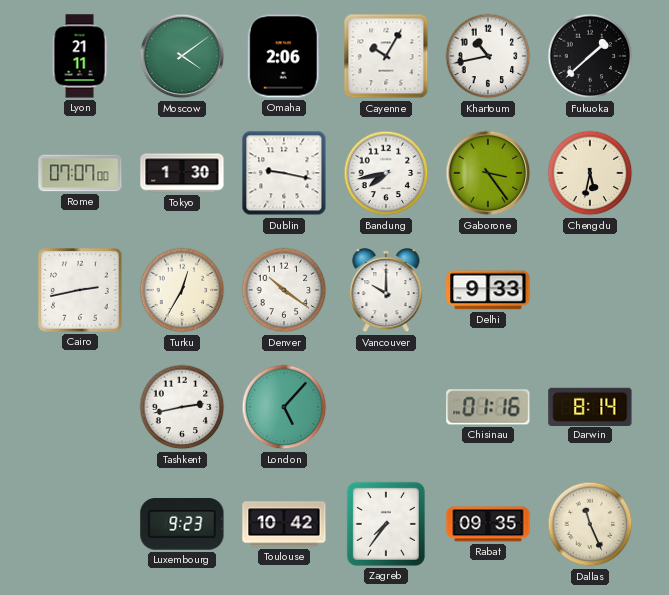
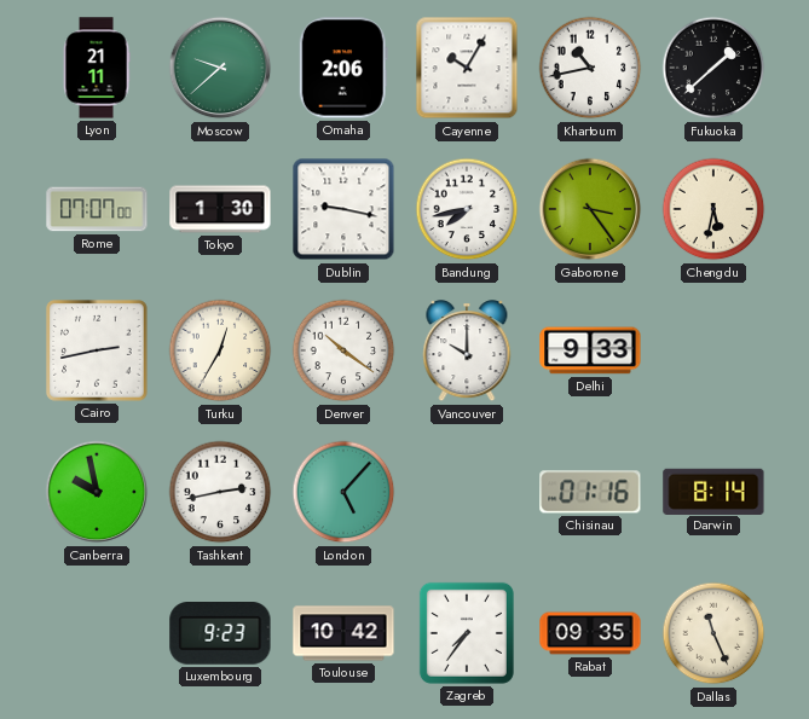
Moscow: 4:09 -> 9:38
Canberra: none -> 9:58
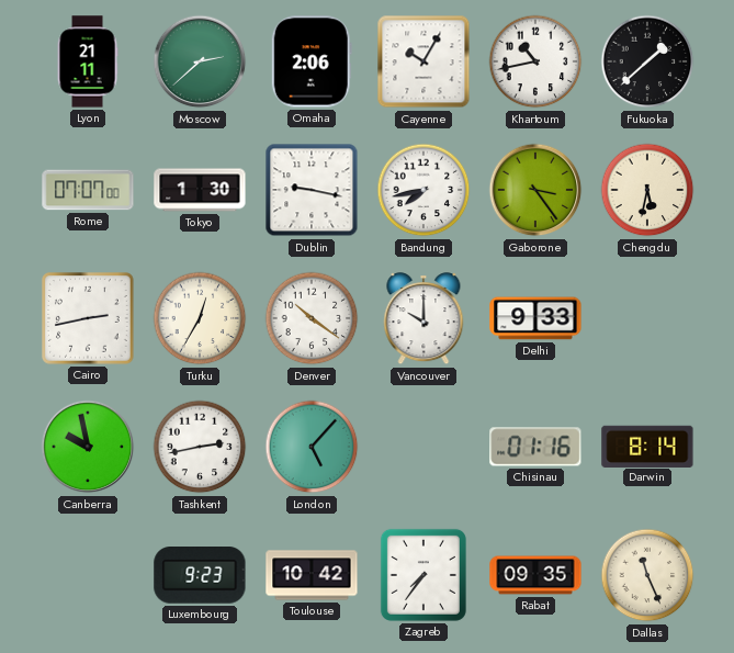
Moscow: 9:38 -> 2:38
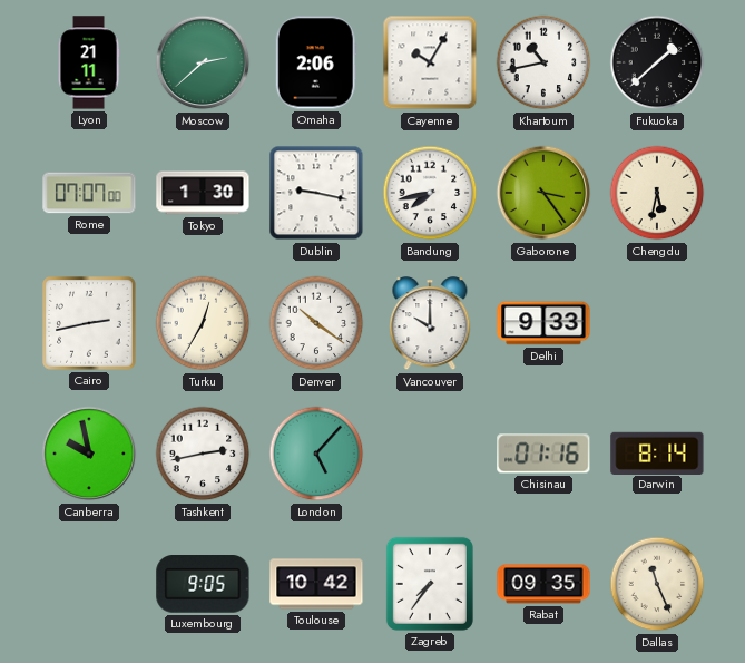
Luxembourg: 9:23 -> 9:05
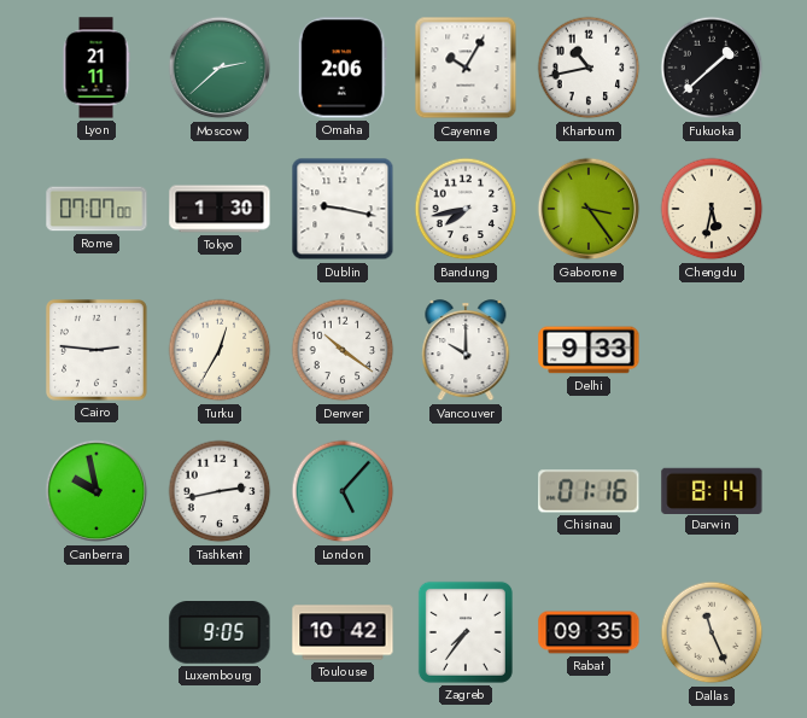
Cairo: 2:43 -> 2:46
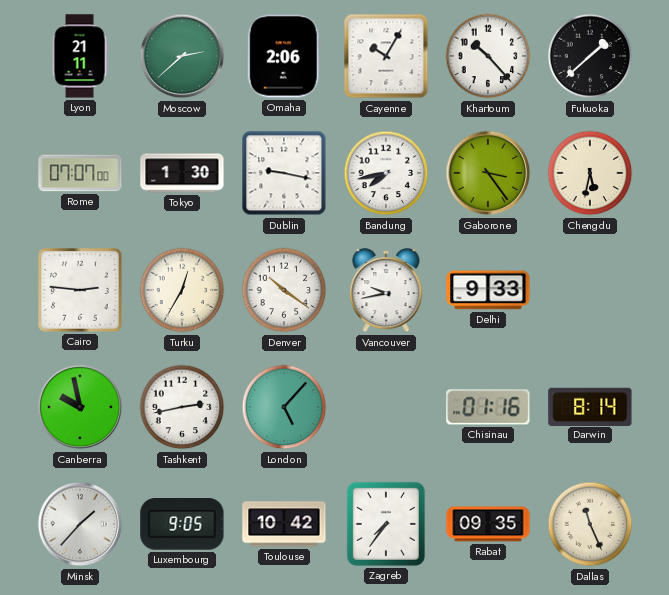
Khartoum: 10:43 -> 10:23
Vancouver: 10:00 -> 9:43
Minsk: none -> 1:37
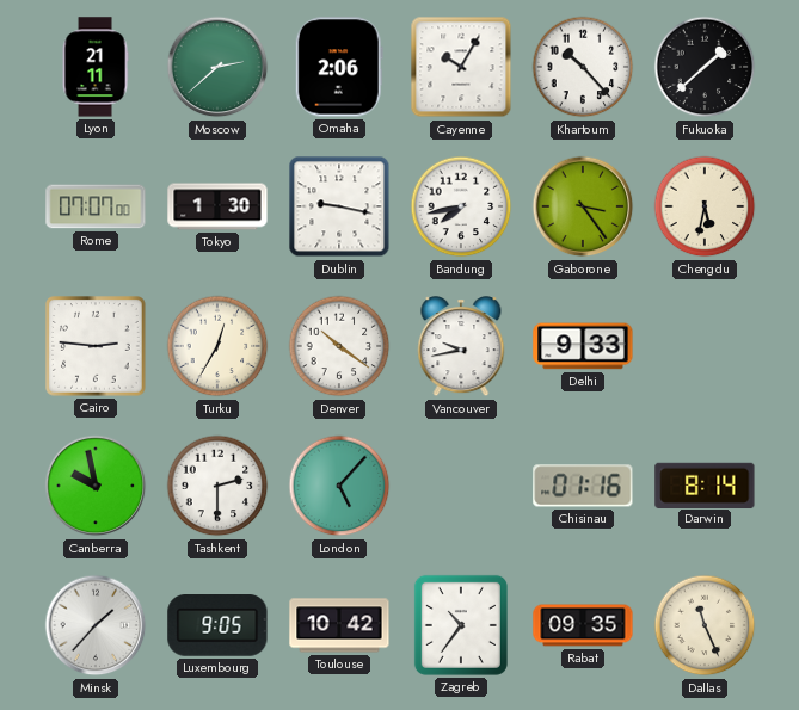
Tashkent: 2:43 -> 2:30
Zagreb: 7:36 -> 10:36
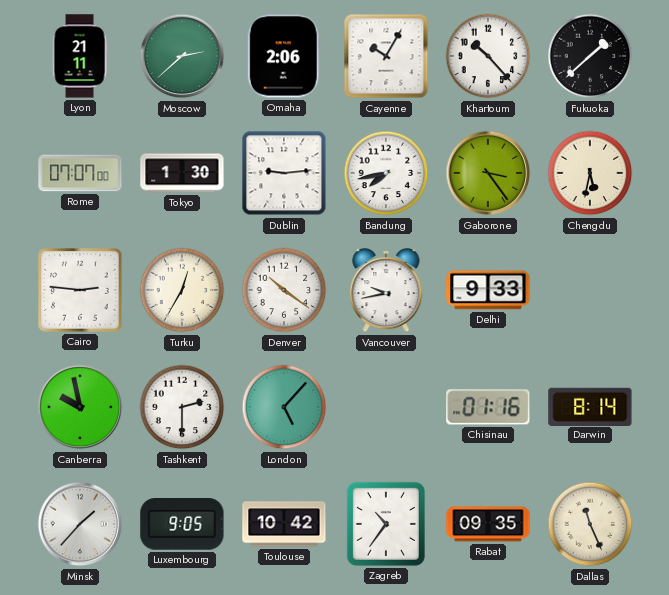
Dublin: 9:17 -> 9:14
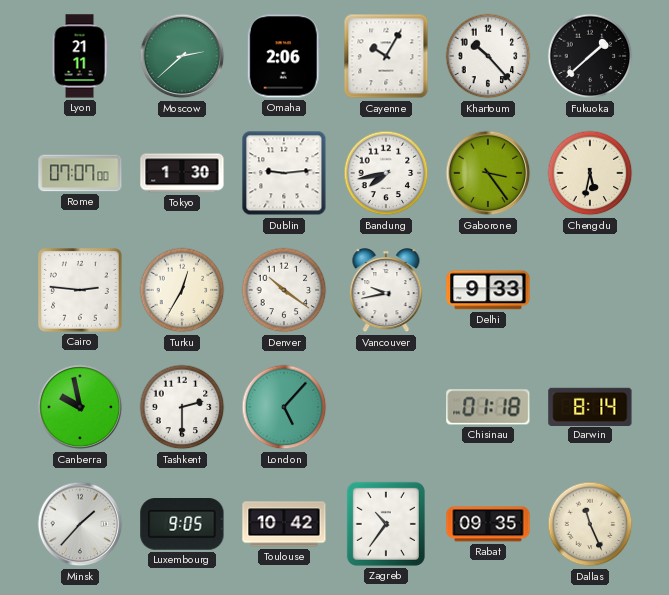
Chisinau: 01:16 -> 01:18
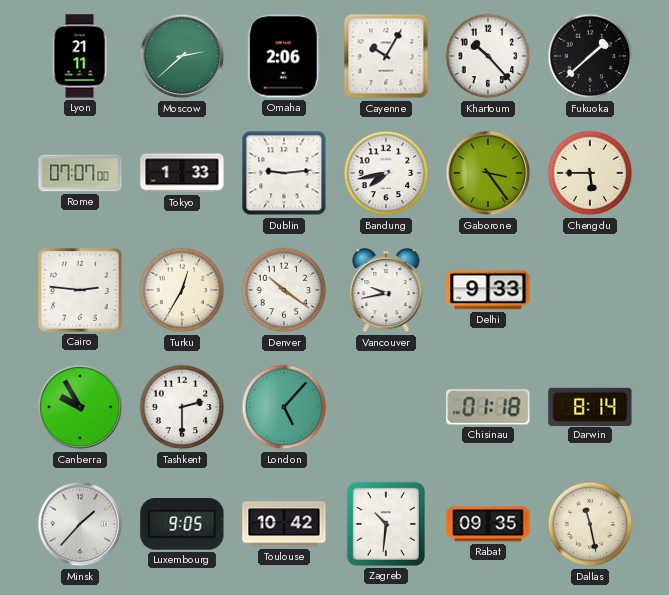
Tokyo: 1:30 -> 1:33
Chengdu: 5:32 -> 5:45
Canberra: 9:58 -> 9:55
Zagreb: 10:36 -> 10:31
Dallas: 11:26 -> 11:28
